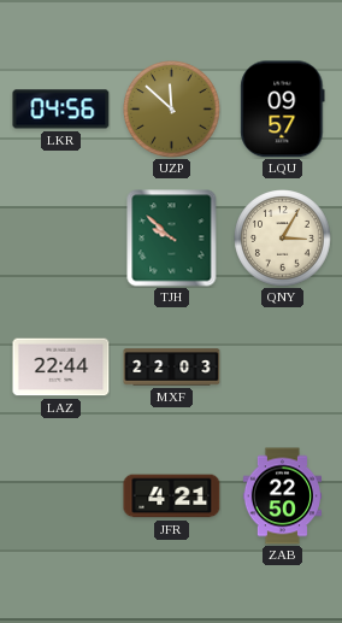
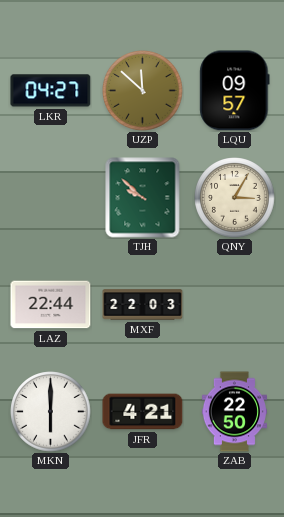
LKR: 04:56 -> 04:27
MKN: none -> 6:00
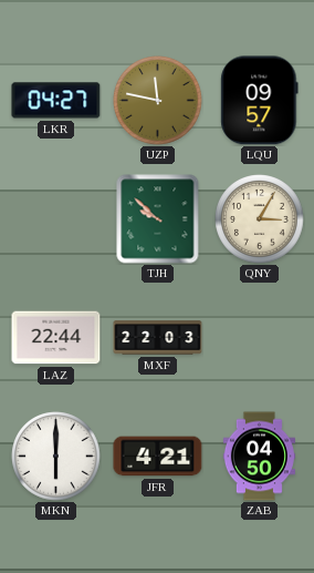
UZP: 11:52 -> 11:47
ZAB: 22:50 -> 04:50
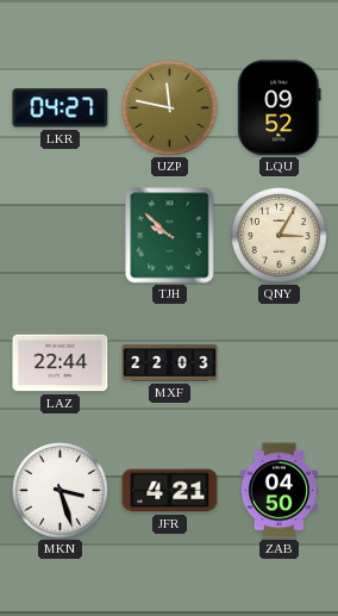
LQU: 09:57 -> 09:52
MKN: 6:00 -> 3:27
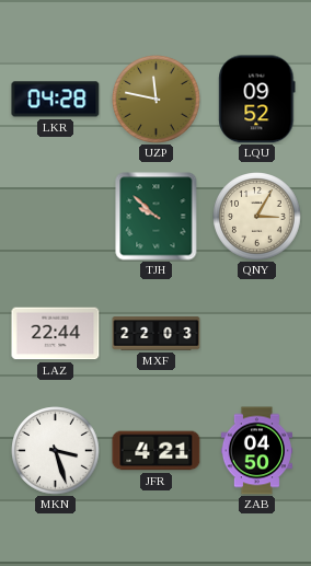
LKR: 04:27 -> 04:28
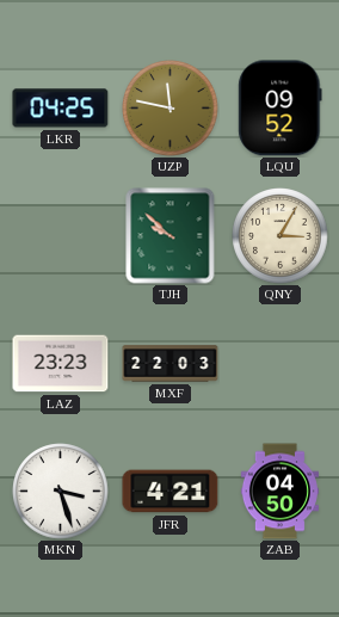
LKR: 04:28 -> 04:25
LAZ: 22:44 -> 23:23
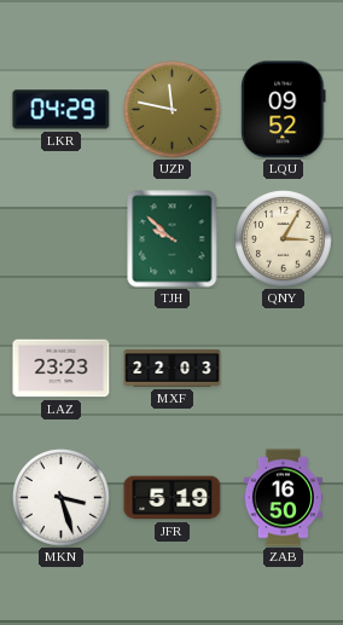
LKR: 04:25 -> 04:29
JFR: 4:21 -> 5:19
ZAB: 04:50 -> 16:50
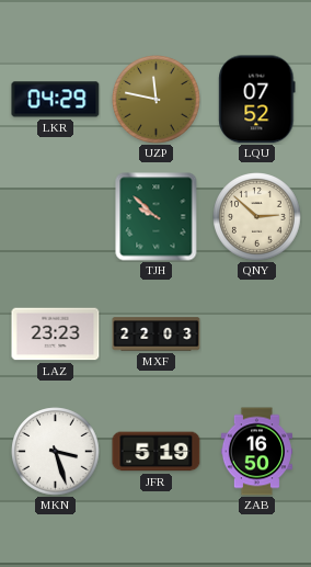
LQU: 09:52 -> 07:52
QNY: 3:05 -> 2:52
